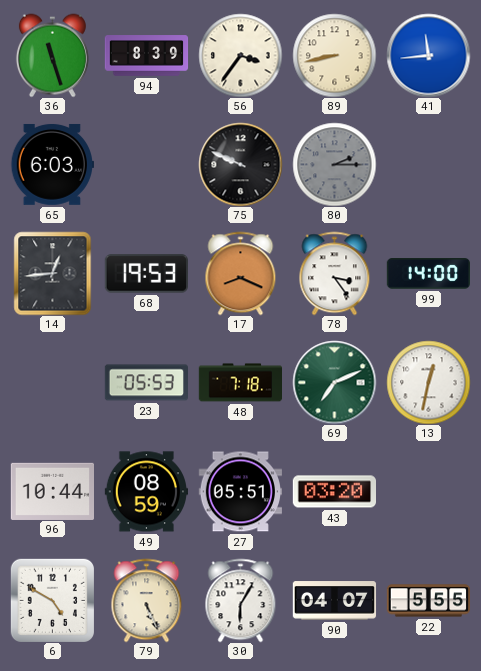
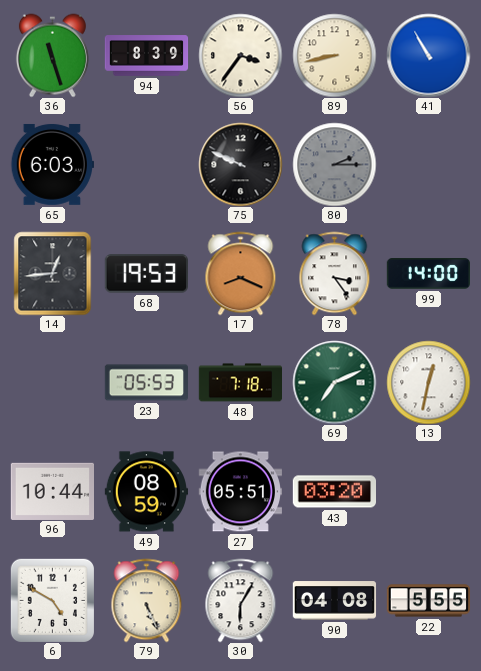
41: 11:44 -> 10:55
90: 04:07 -> 04:08
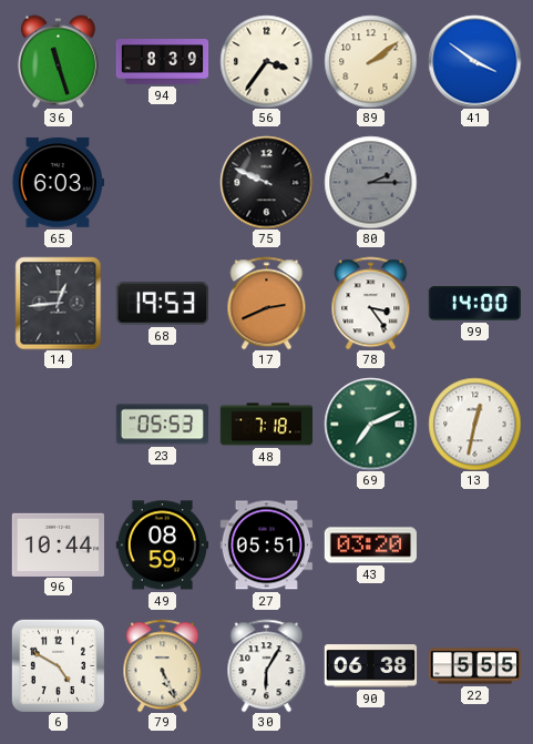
89: 8:43 -> 2:09
41: 10:55 -> 3:51
17: 8:19 -> 2:41
90: 04:08 -> 06:38
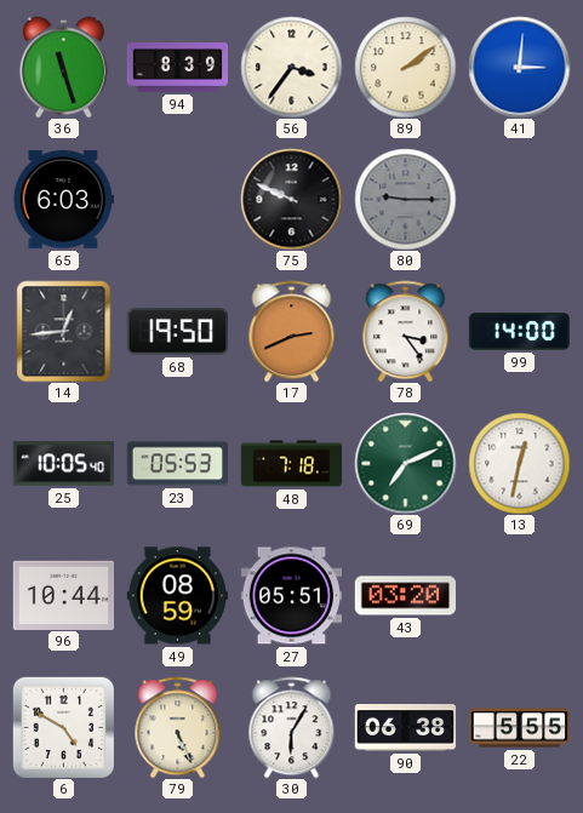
41: 3:51 -> 3:01
80: 2:15 -> 9:15
68: 19:53 -> 19:50
25: none -> 10:05
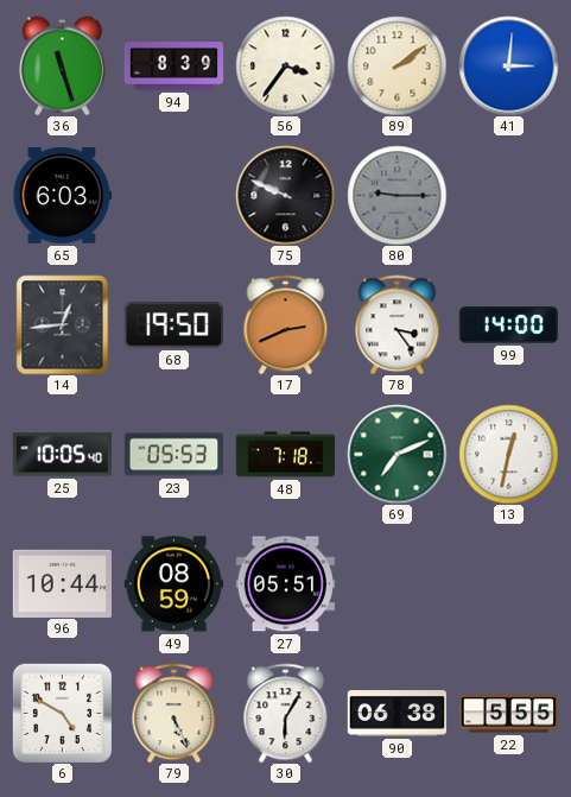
43: 03:20 -> none
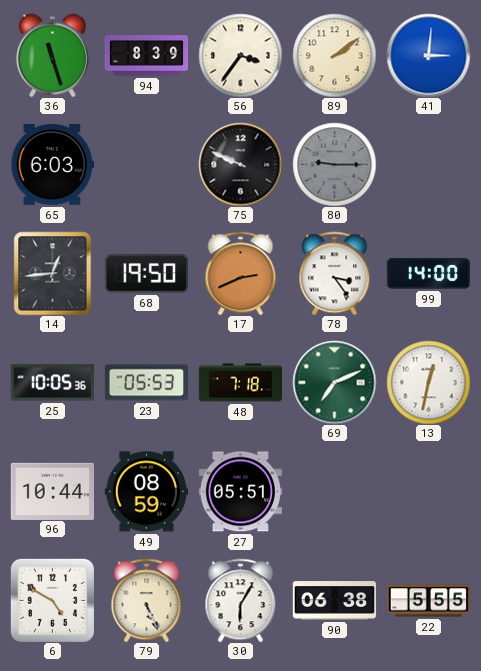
25: 10:05:40 -> 10:05:36
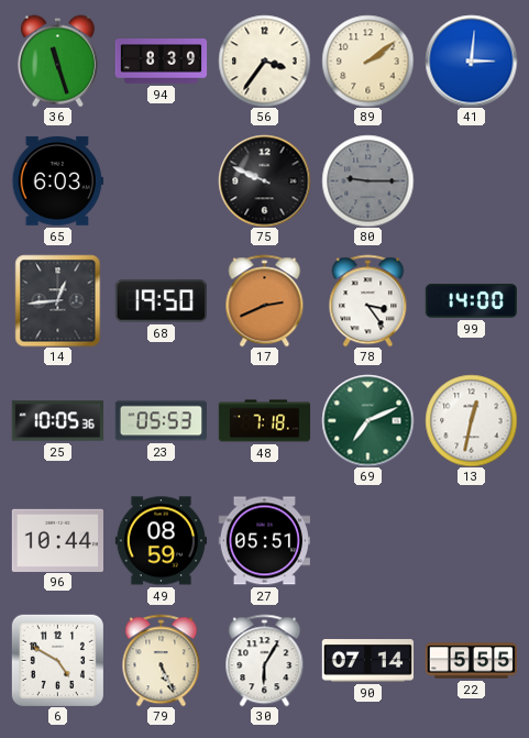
90: 06:38 -> 07:14
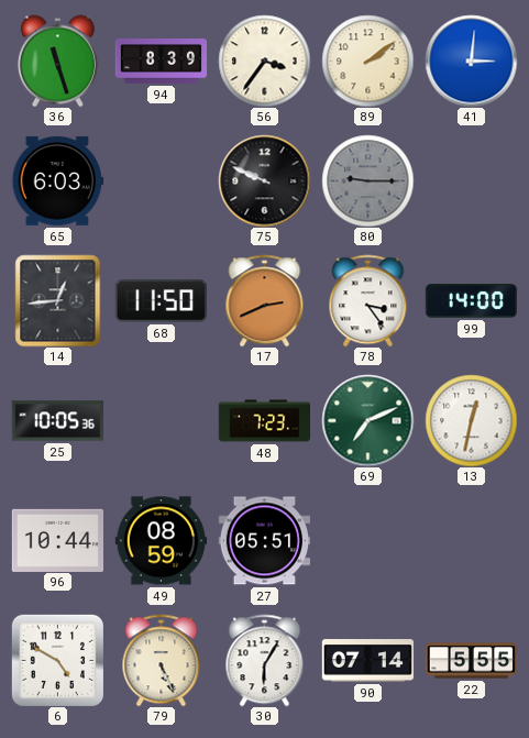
68: 19:50 -> 11:50
23: 05:53 -> none
48: 7:18 -> 7:23
